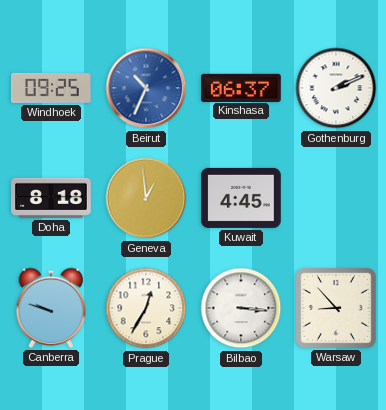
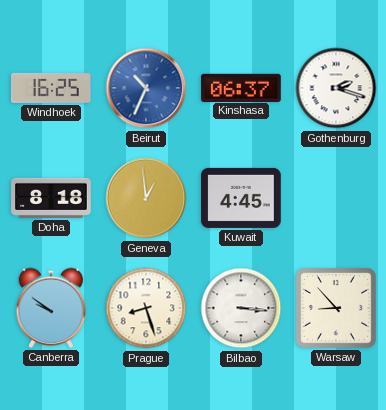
Windhoek: 09:25 -> 16:25
Gothenburg: 2:11 -> 2:18
Canberra: 9:48 -> 9:51
Prague: 12:35 -> 8:27
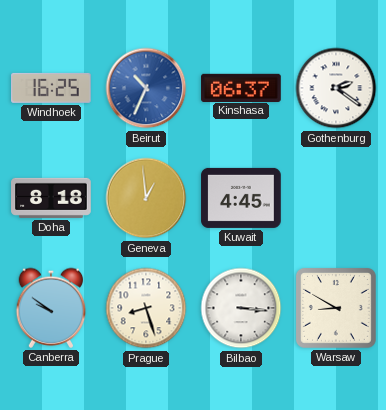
Gothenburg: 2:18 -> 2:21
Warsaw: 8:53 -> 8:50
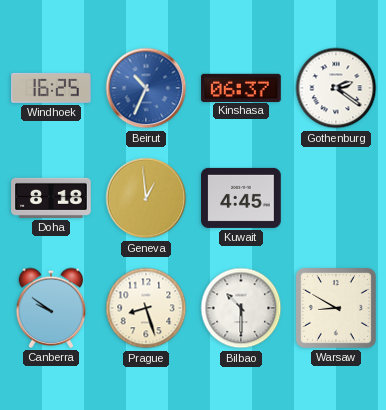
Bilbao: 3:16 -> 10:30
